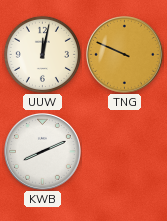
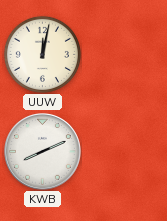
TNG: 9:49 -> none
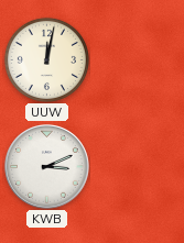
KWB: 8:11 -> 3:11
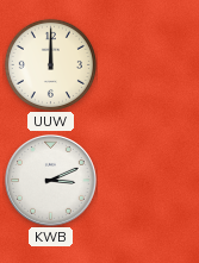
UUW: 12:02 -> 12:00
